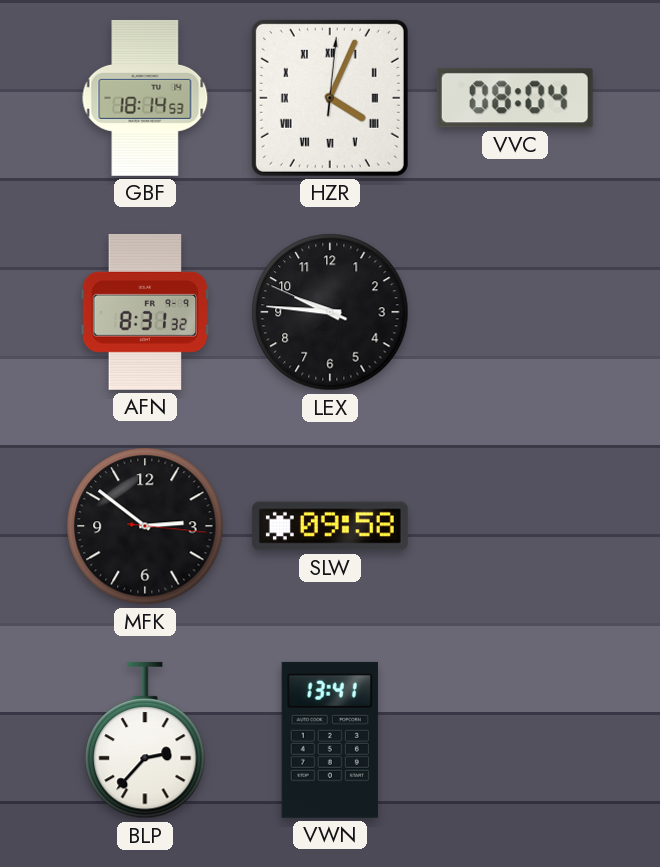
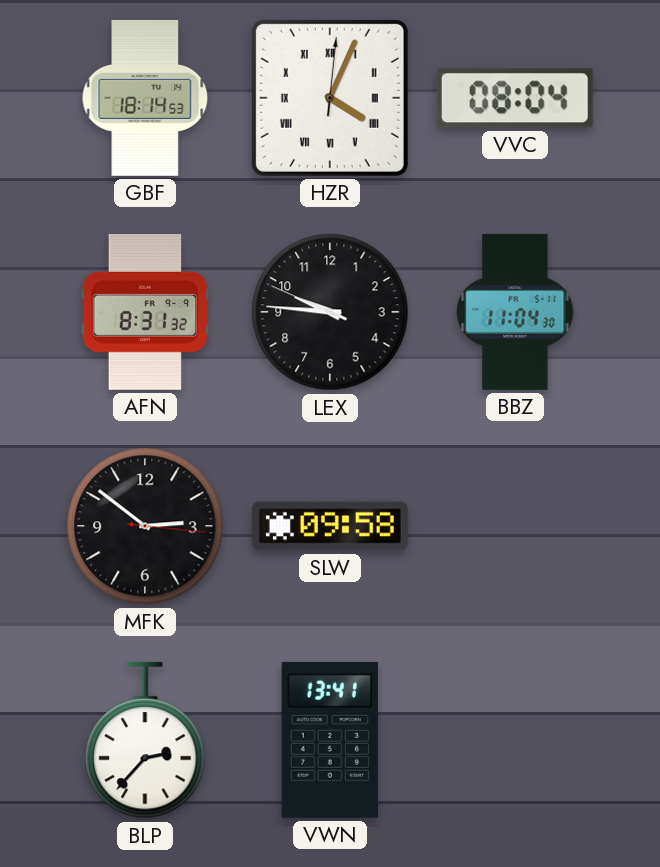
BBZ: none -> 11:04
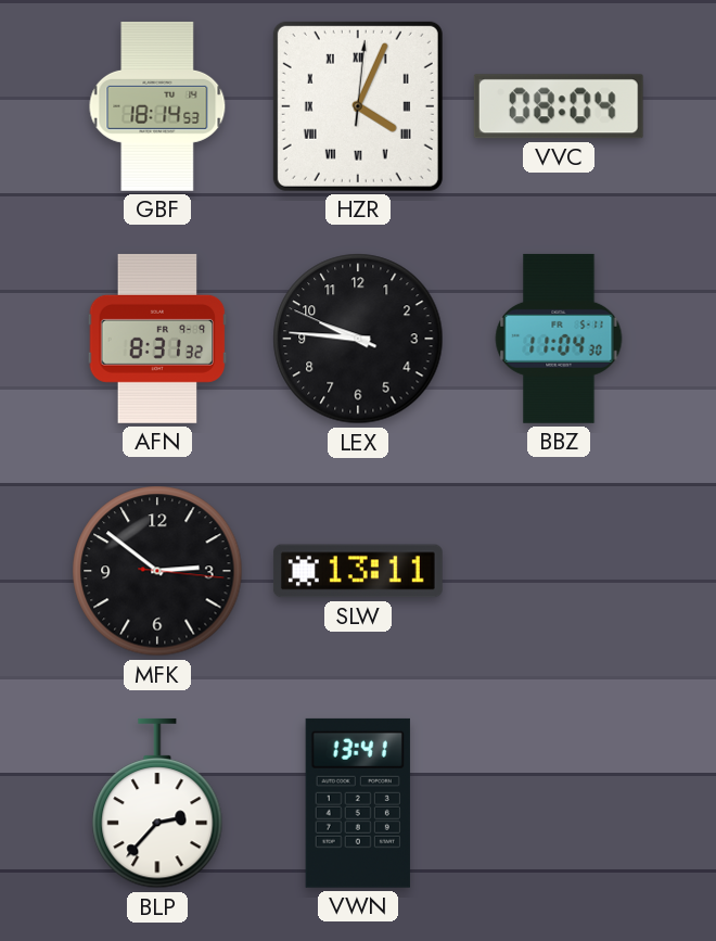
SLW: 09:58 -> 13:11
